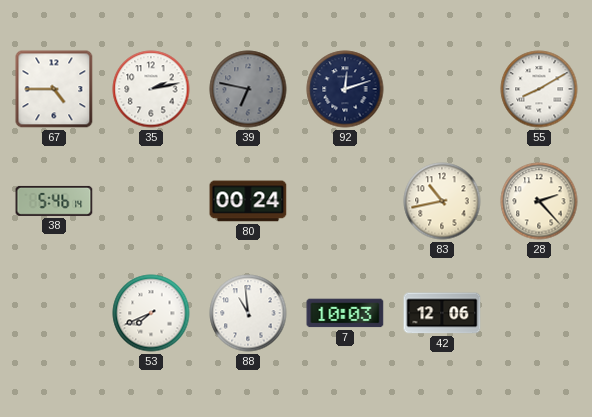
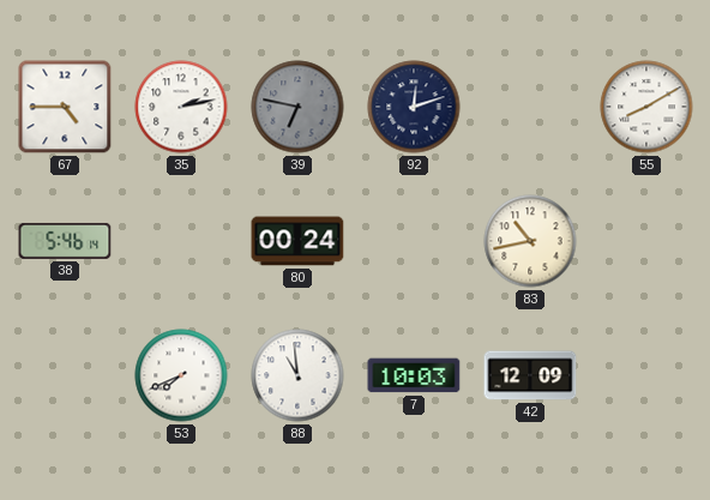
28: 2:23 -> none
42: 12:06 -> 12:09
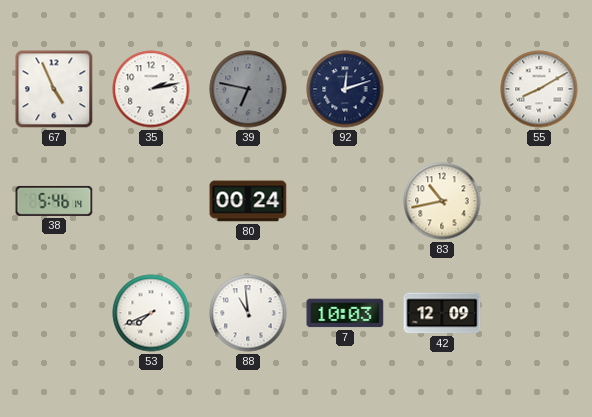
67: 4:45 -> 4:56
